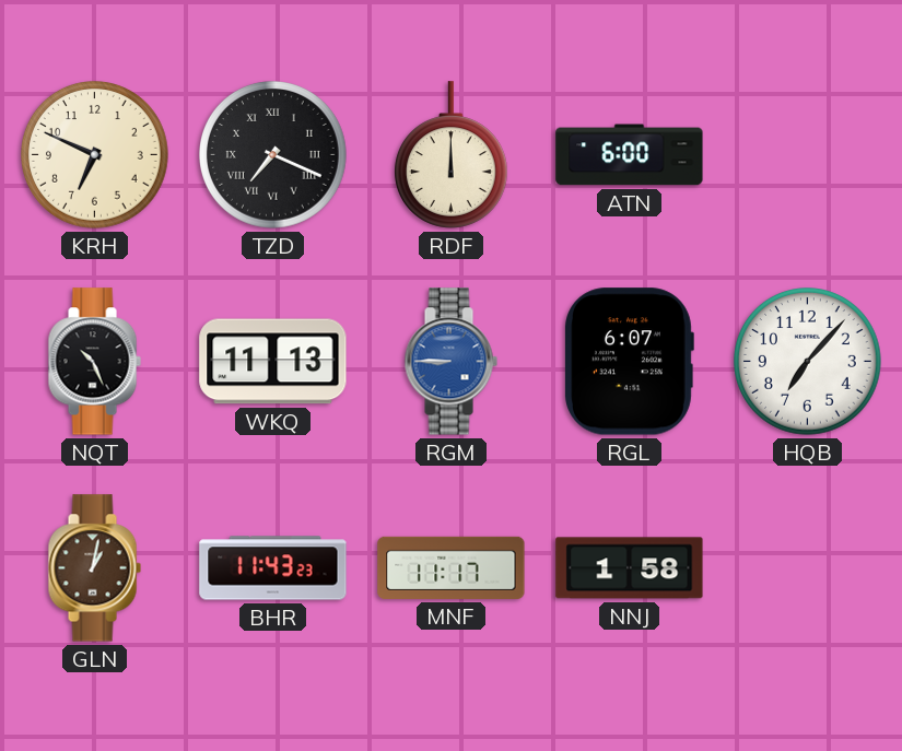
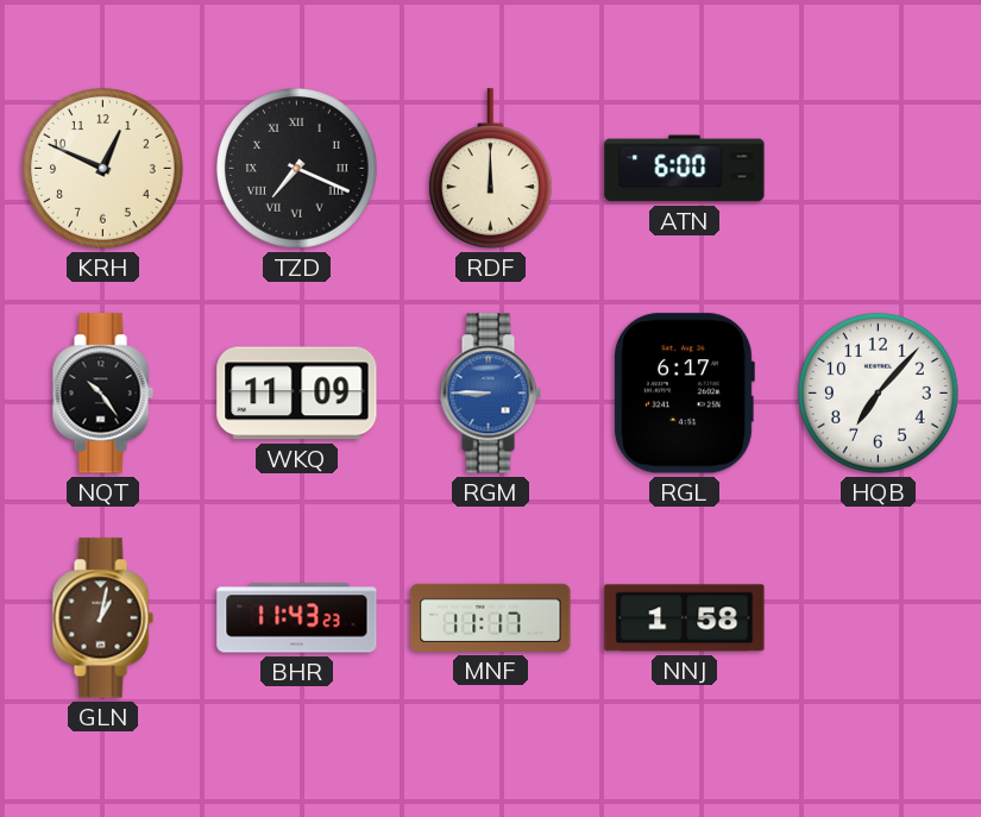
KRH: 6:49 -> 12:49
NQT: 10:26 -> 10:24
WKQ: 11:13 -> 11:09
RGL: 6:07 -> 6:17
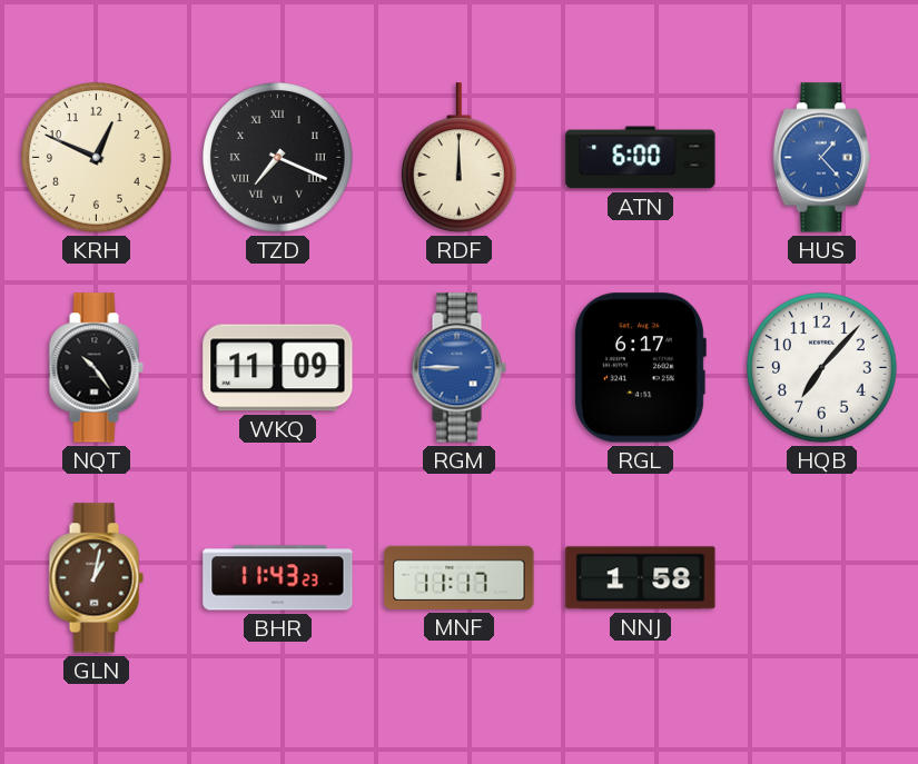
HUS: none -> 1:23
